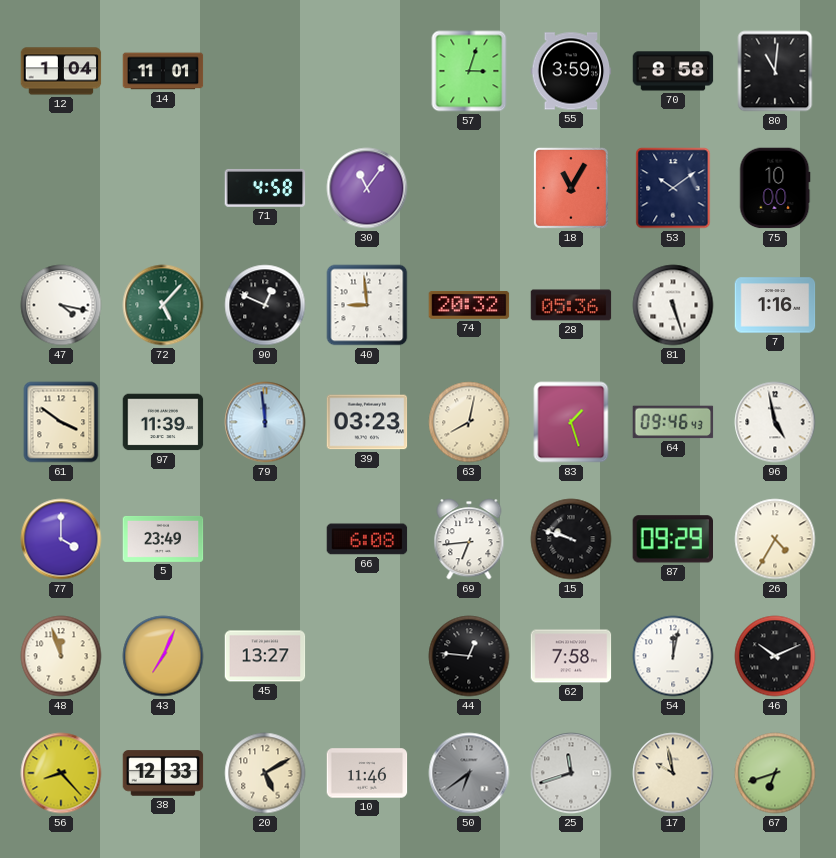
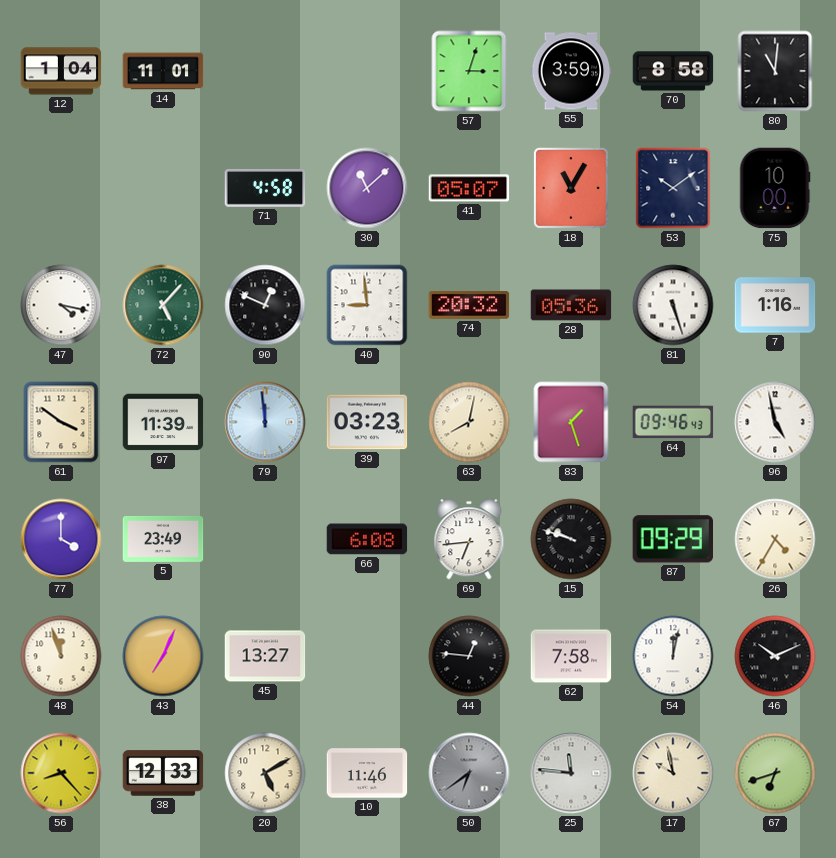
30: 11:06 -> 11:08
41: none -> 05:07
25: 11:42 -> 11:46
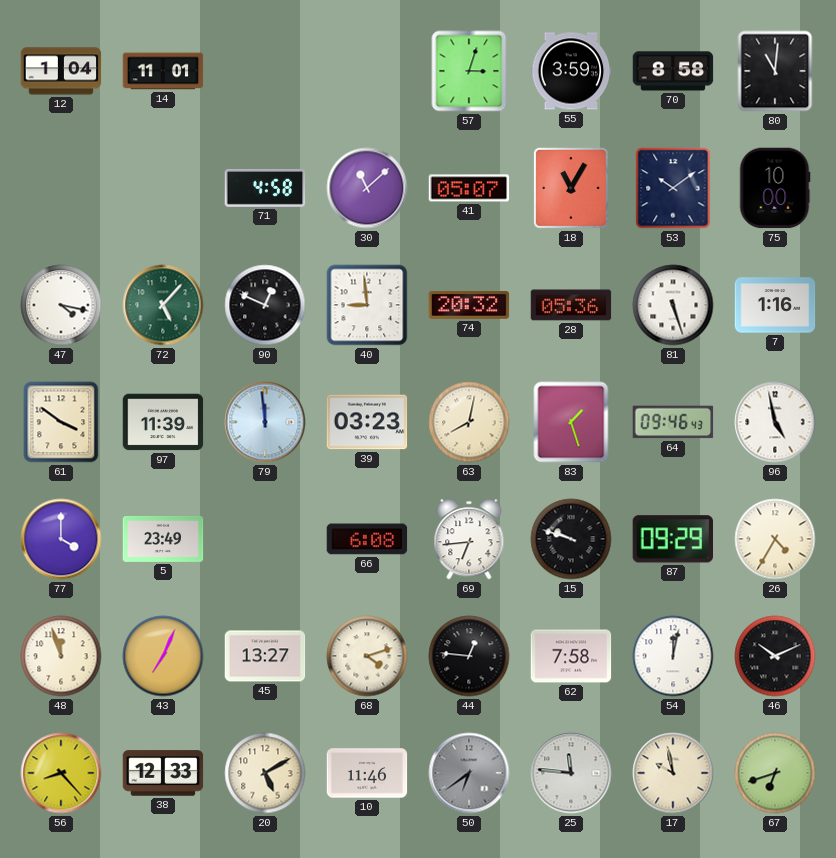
68: none -> 4:12
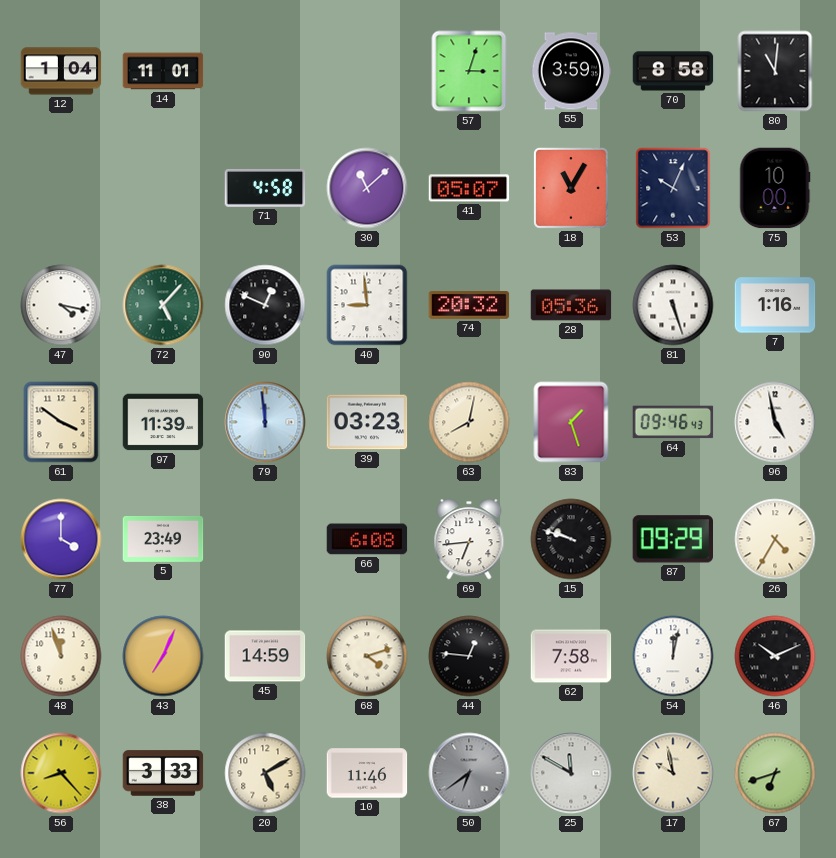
53: 10:09 -> 10:04
45: 13:27 -> 14:59
38: 12:33 -> 3:33
25: 11:46 -> 11:50
